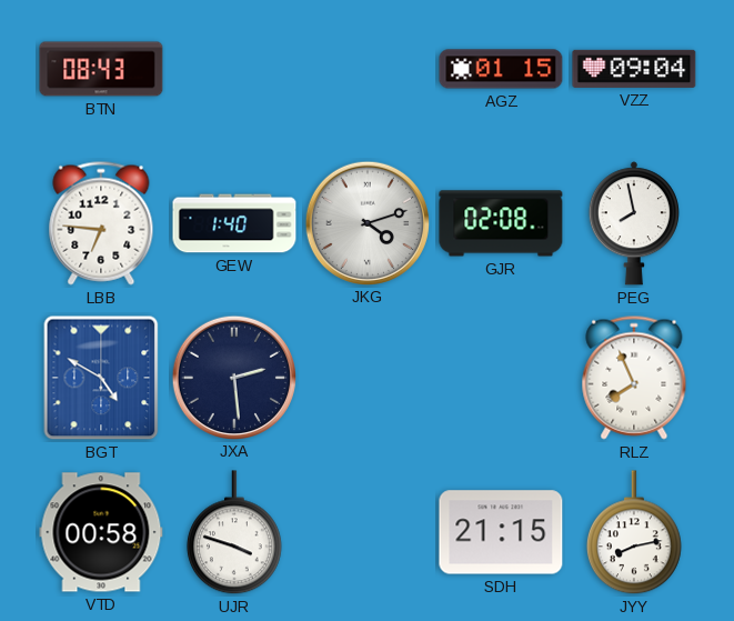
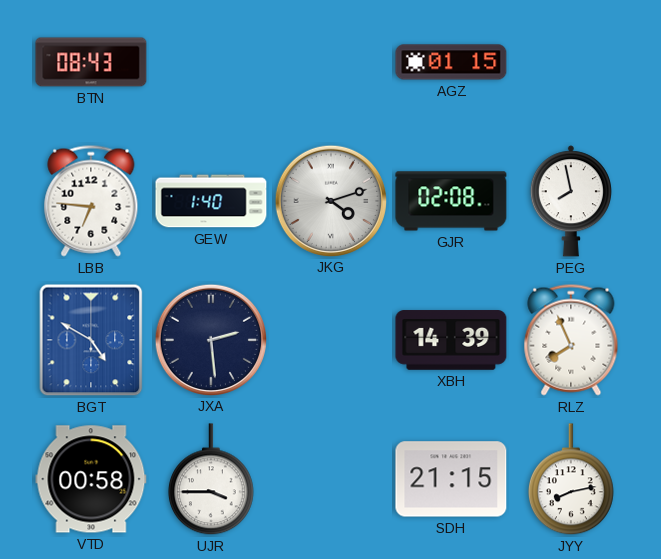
VZZ: 09:04 -> none
XBH: none -> 14:39
UJR: 3:48 -> 3:45
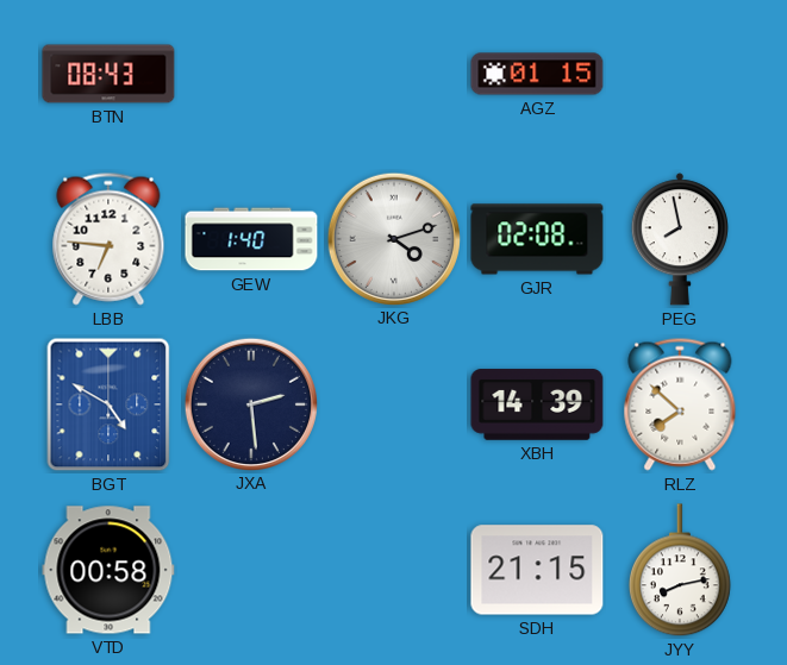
RLZ: 7:56 -> 7:52
UJR: 3:45 -> none
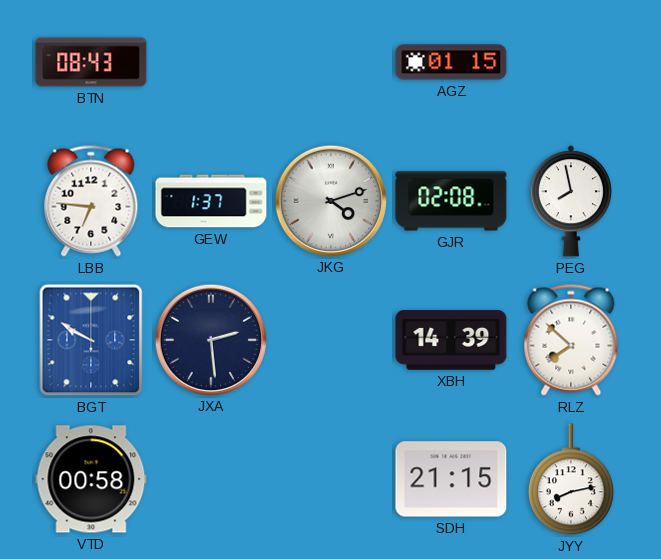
GEW: 1:40 -> 1:37
BGT: 4:50 -> 9:50
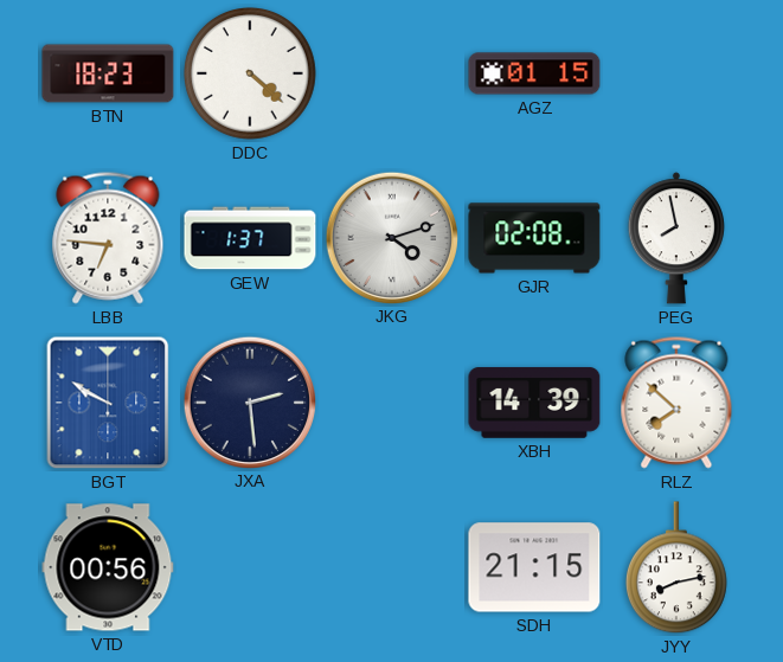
BTN: 08:43 -> 18:23
DDC: none -> 4:22
VTD: 00:58 -> 00:56
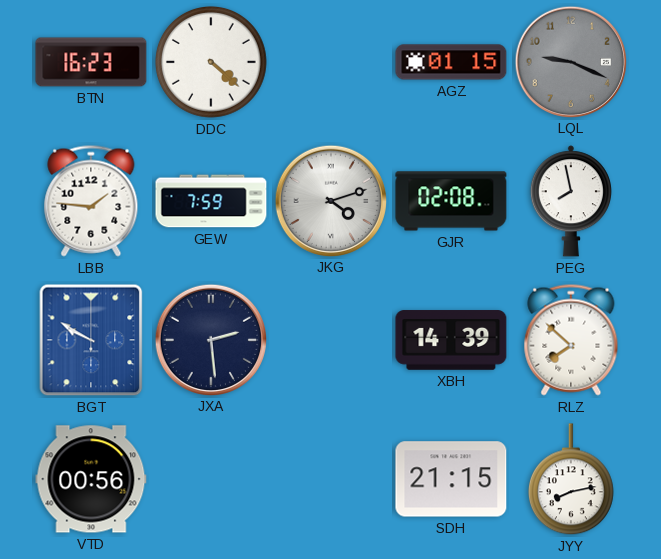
BTN: 18:23 -> 16:23
LQL: none -> 9:19
LBB: 6:46 -> 1:46
GEW: 1:37 -> 7:59
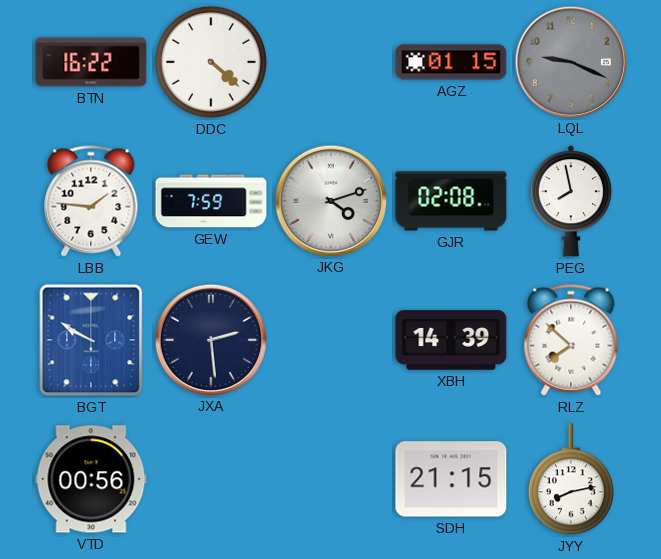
BTN: 16:23 -> 16:22
